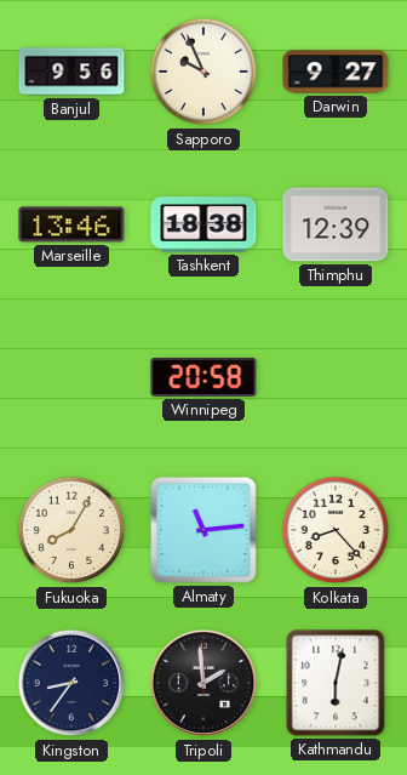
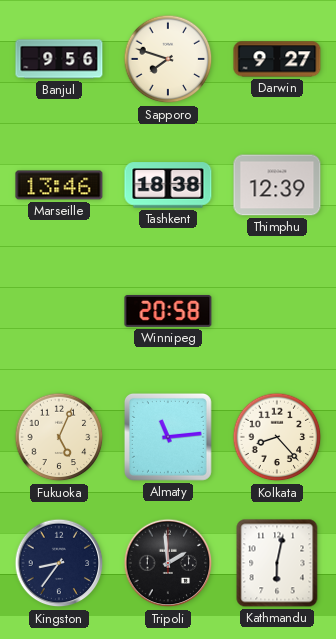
Sapporo: 9:56 -> 7:48
Fukuoka: 8:05 -> 5:04
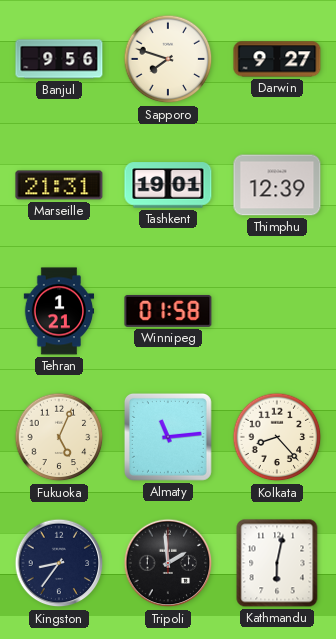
Marseille: 13:46 -> 21:31
Tashkent: 18:38 -> 19:01
Tehran: none -> 1:21
Winnipeg: 20:58 -> 01:58
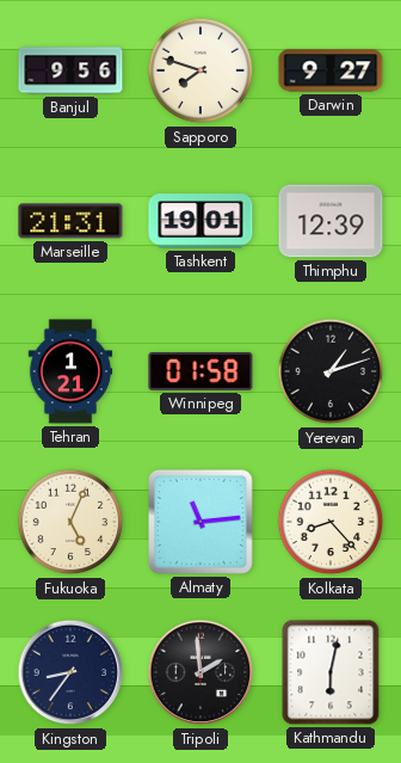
Yerevan: none -> 1:12
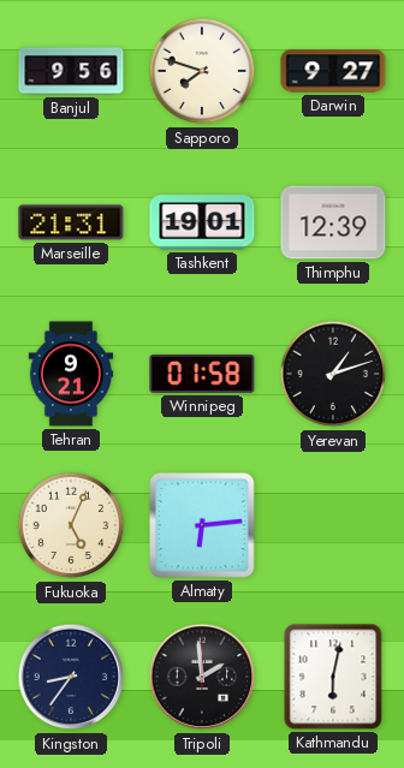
Tehran: 1:21 -> 9:21
Almaty: 11:14 -> 6:14
Kolkata: 8:23 -> none
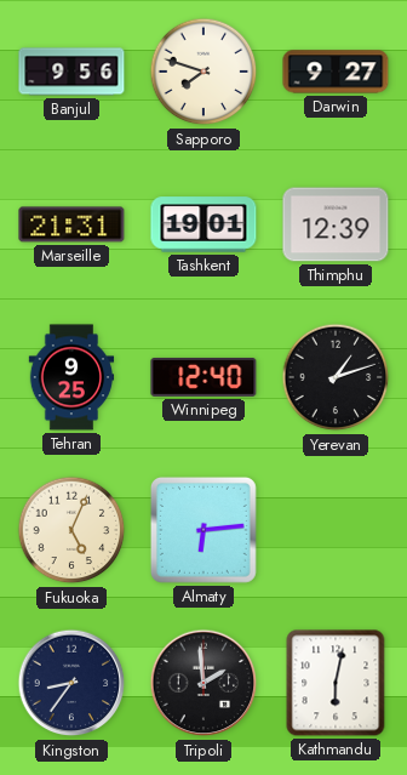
Tehran: 9:21 -> 9:25
Winnipeg: 01:58 -> 12:40
